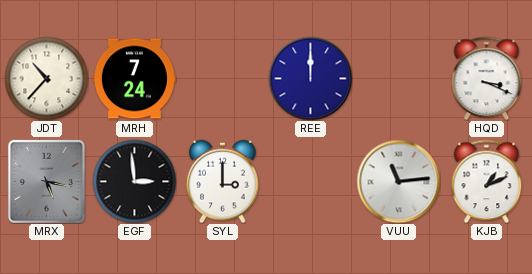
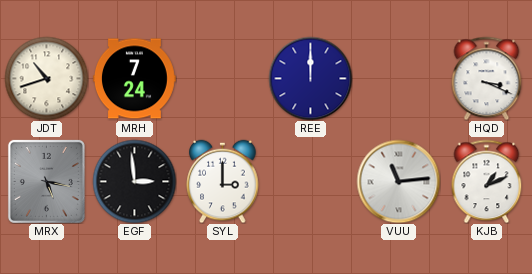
JDT: 10:37 -> 10:42
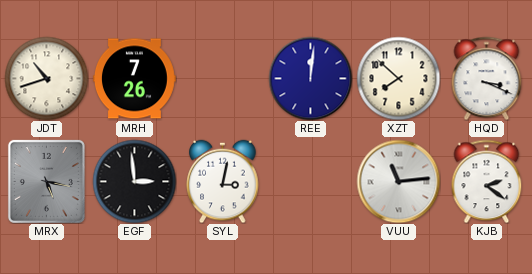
MRH: 7:24 -> 7:26
REE: 12:00 -> 12:01
XZT: none -> 7:52
SYL: 3:00 -> 3:02
KJB: 1:11 -> 2:21
